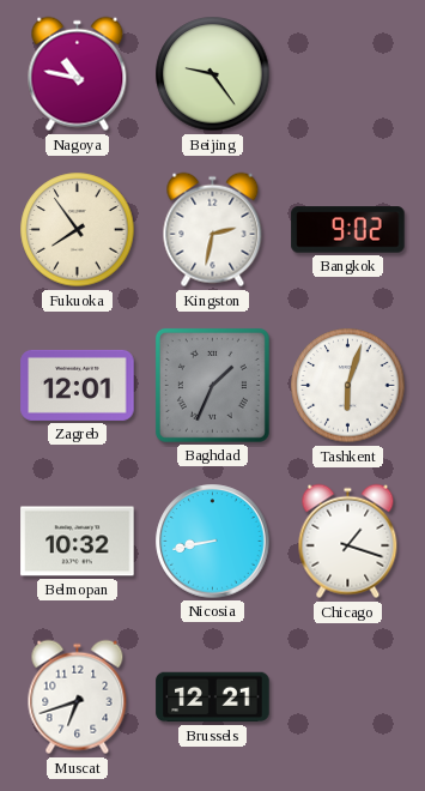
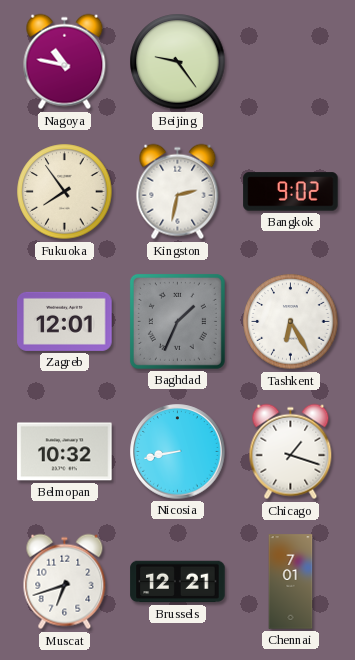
Tashkent: 6:03 -> 6:25
Chennai: none -> 7:01
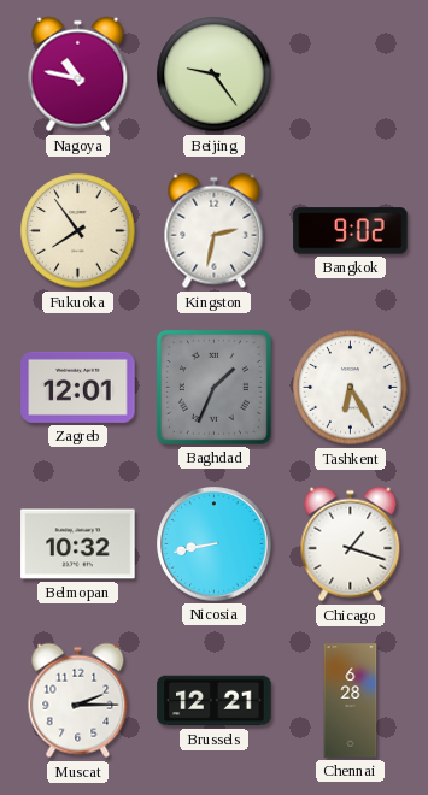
Muscat: 6:42 -> 2:15
Chennai: 7:01 -> 6:28
